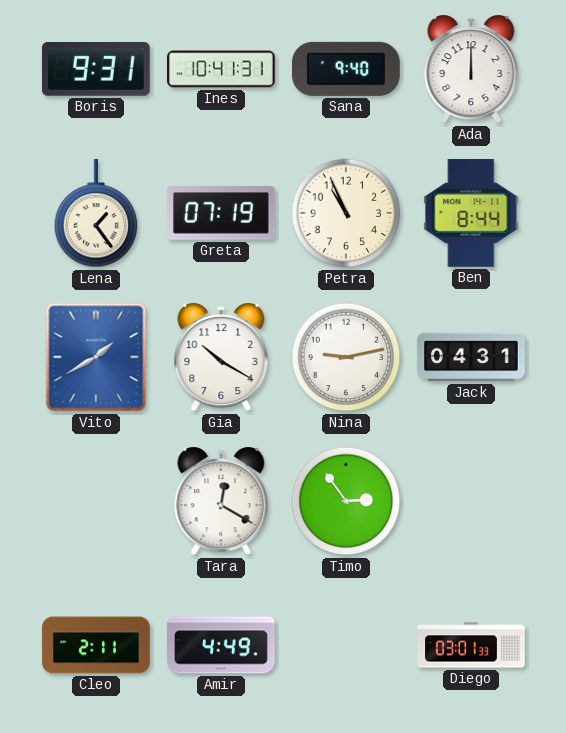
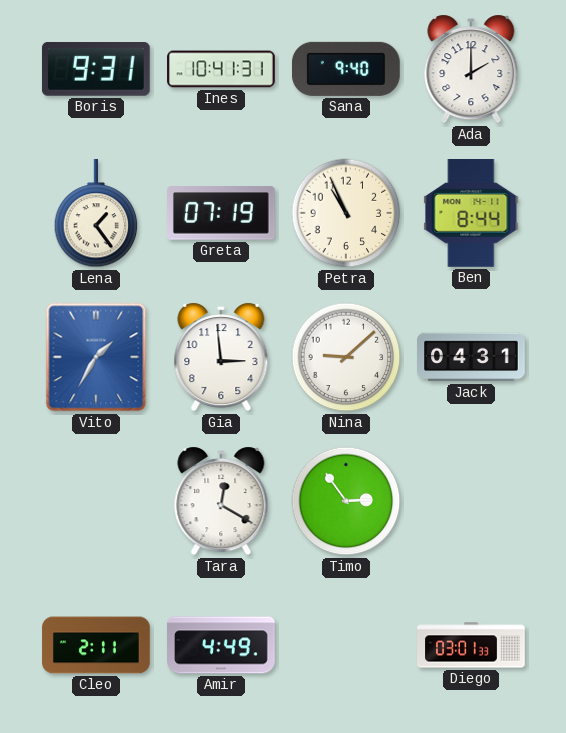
Ada: 12:00 -> 2:00
Vito: 1:40 -> 1:35
Gia: 10:20 -> 2:59
Nina: 9:13 -> 9:08
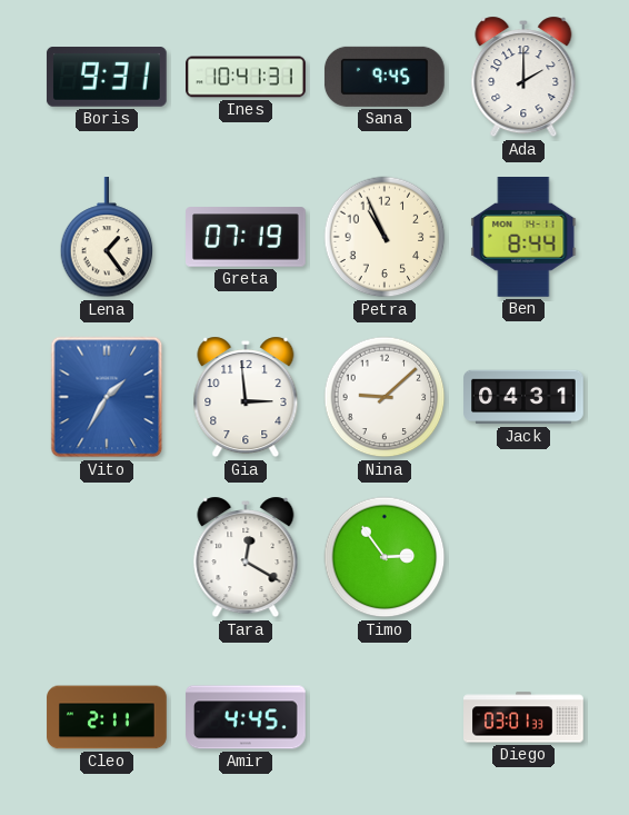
Sana: 9:40 -> 9:45
Amir: 4:49 -> 4:45
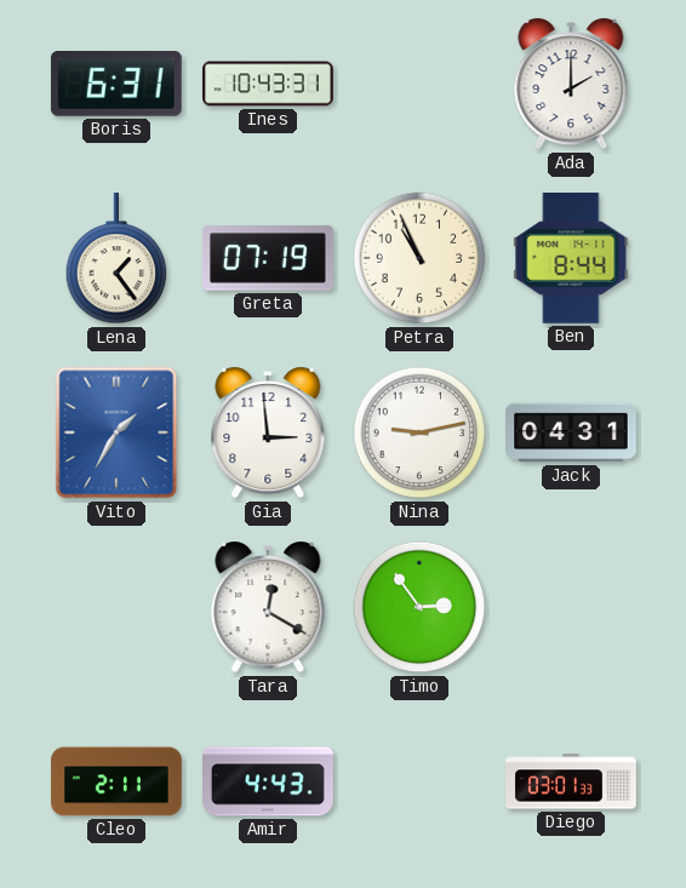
Boris: 9:31 -> 6:31
Ines: 10:41 -> 10:43
Sana: 9:45 -> none
Nina: 9:08 -> 9:13
Amir: 4:45 -> 4:43
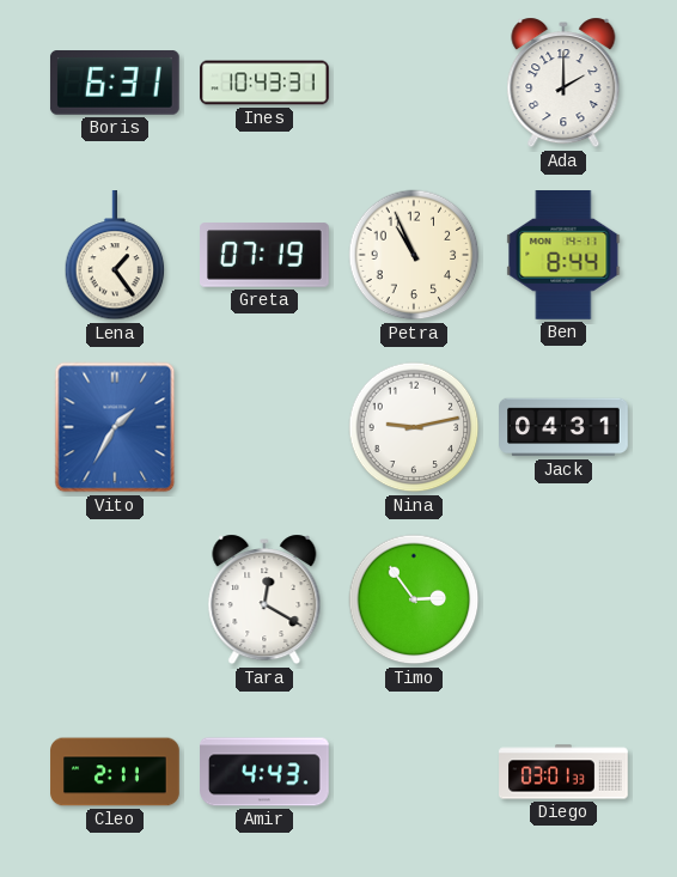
Gia: 2:59 -> none
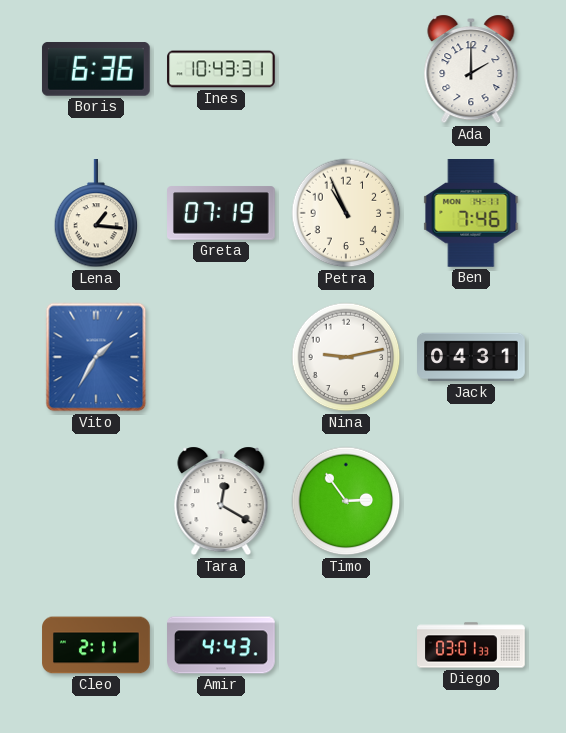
Boris: 6:31 -> 6:36
Lena: 1:24 -> 1:16
Ben: 8:44 -> 7:46
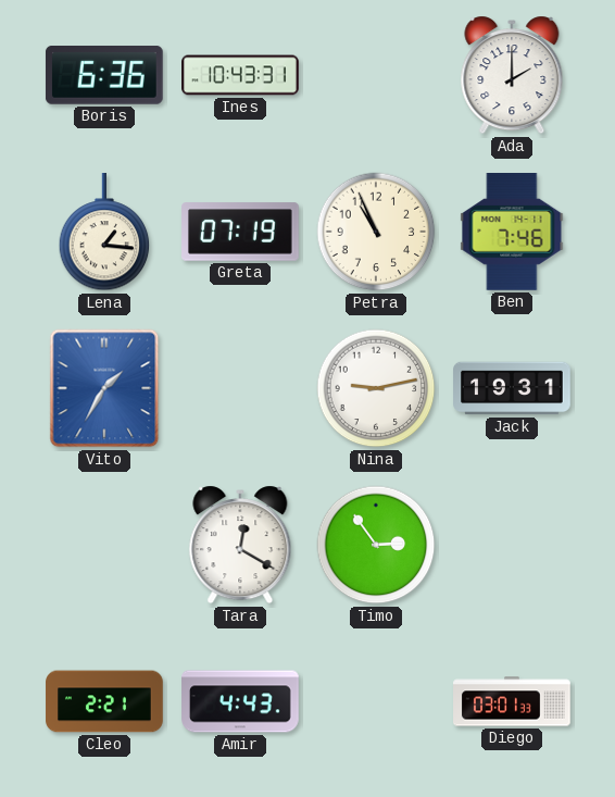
Jack: 04:31 -> 19:31
Cleo: 2:11 -> 2:21
